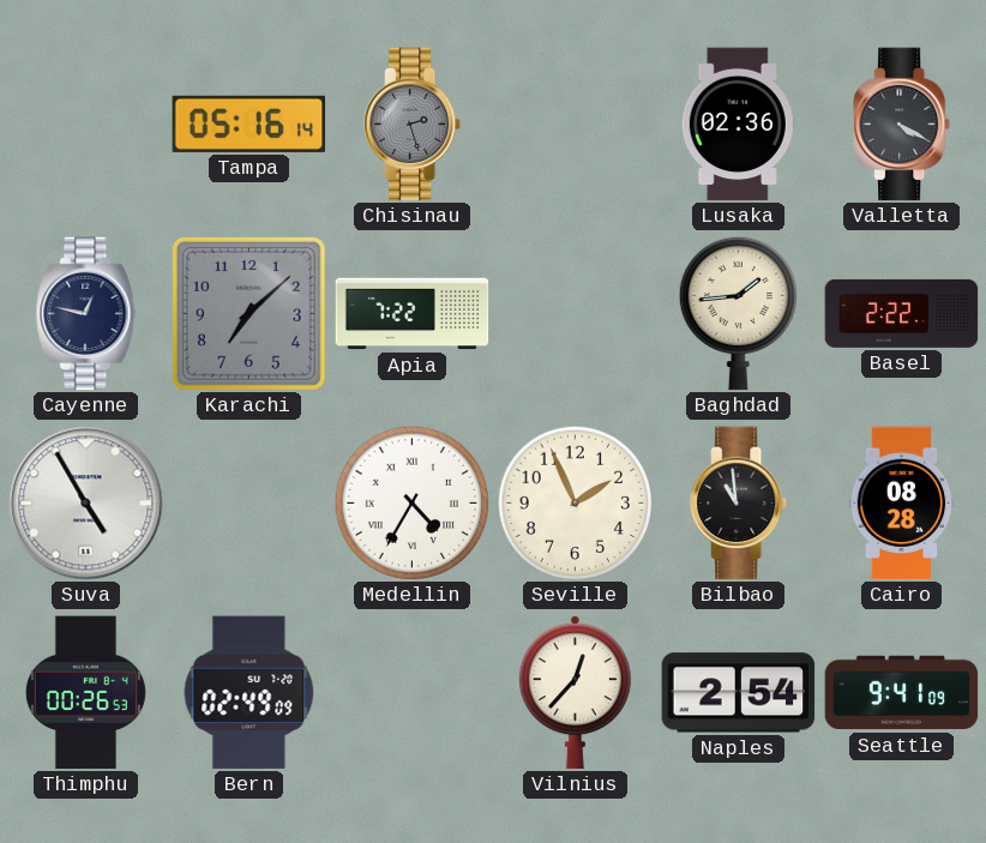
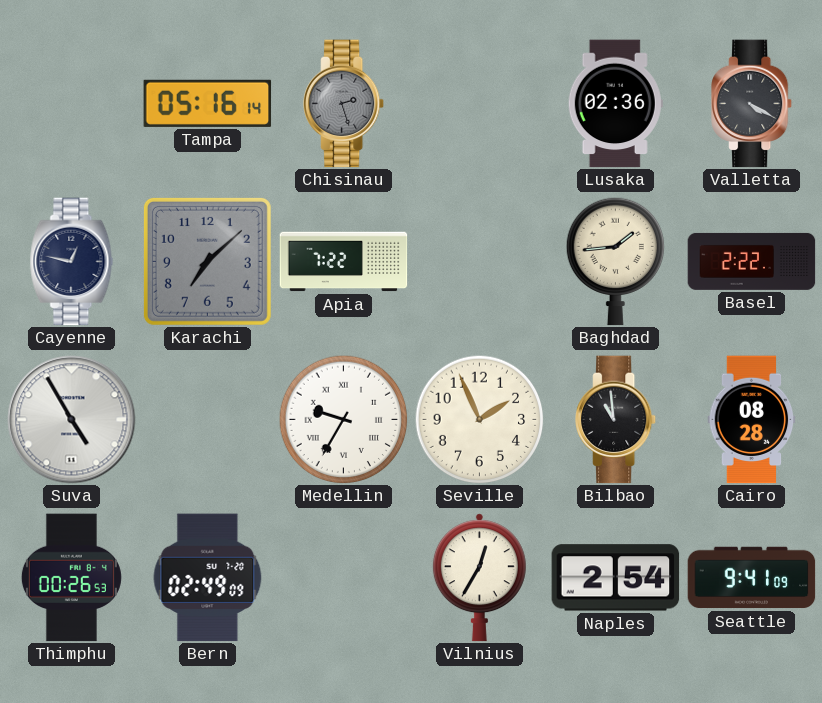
Medellin: 4:35 -> 9:35
Vilnius: 12:37 -> 12:35
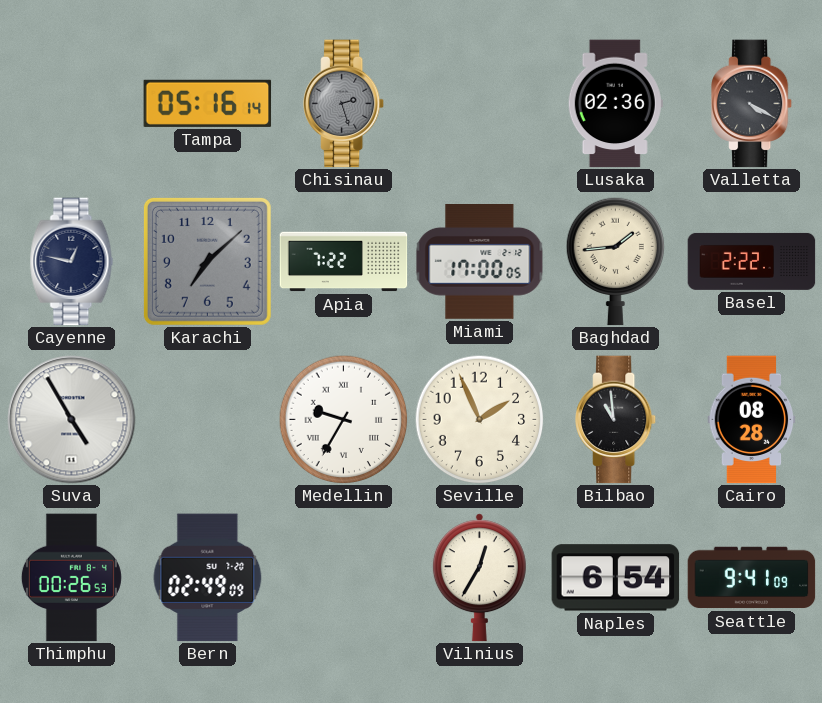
Miami: none -> 17:00
Naples: 2:54 -> 6:54
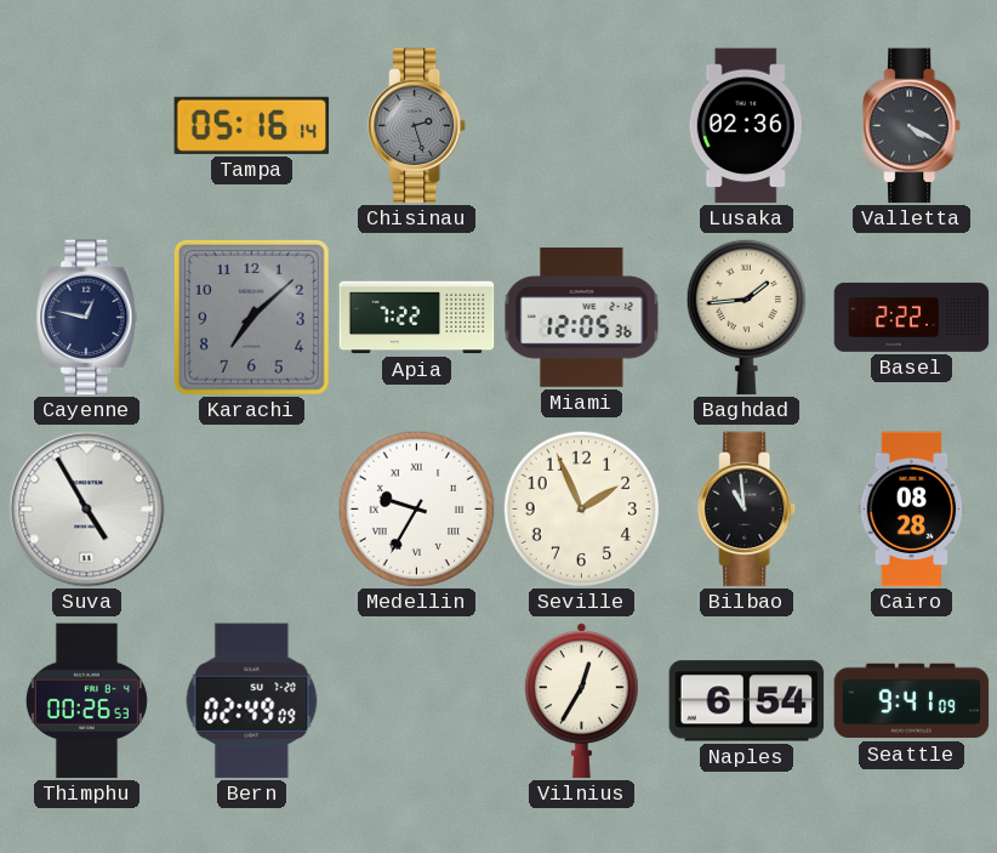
Miami: 17:00 -> 12:05
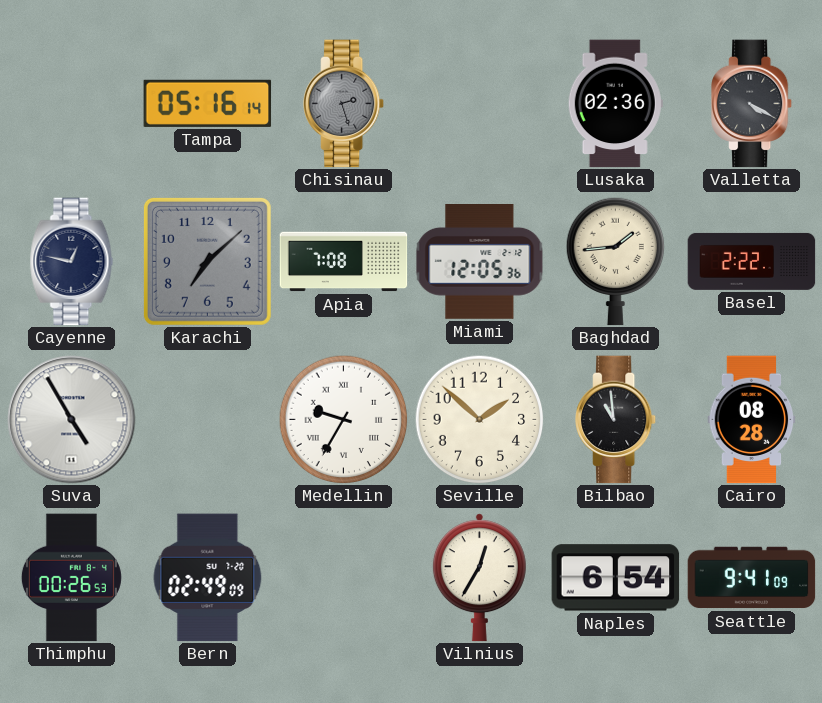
Apia: 7:22 -> 7:08
Seville: 1:56 -> 1:52
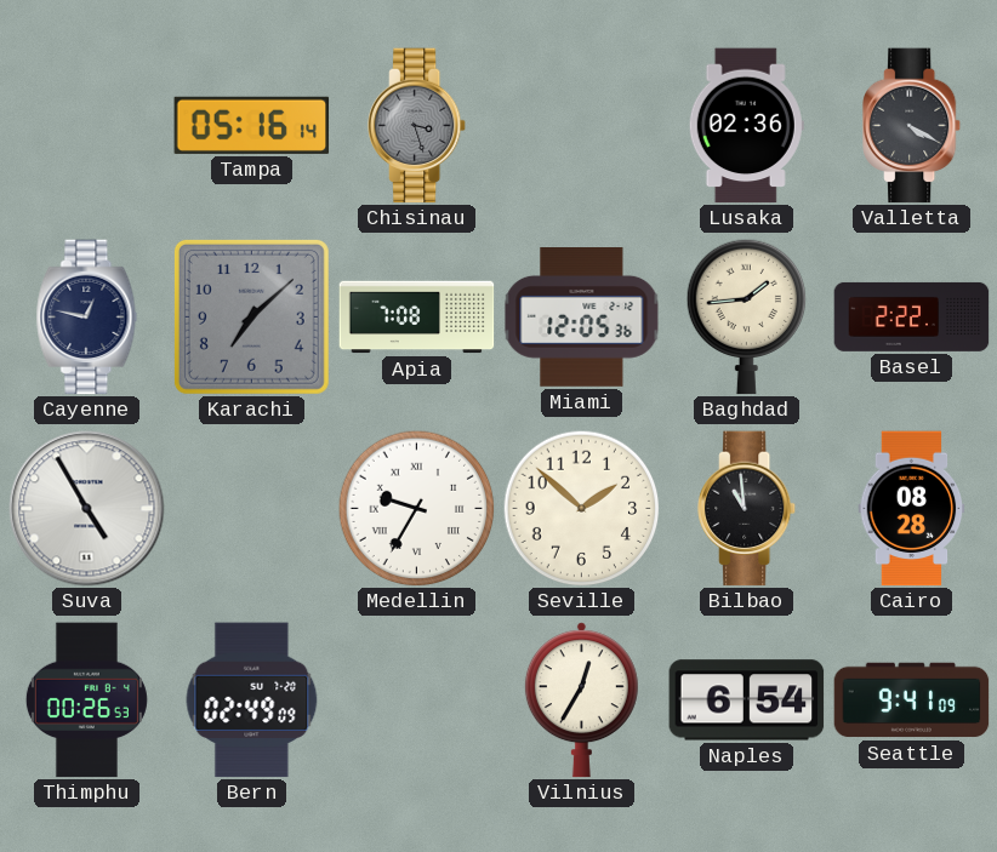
Chisinau: 2:27 -> 3:27
